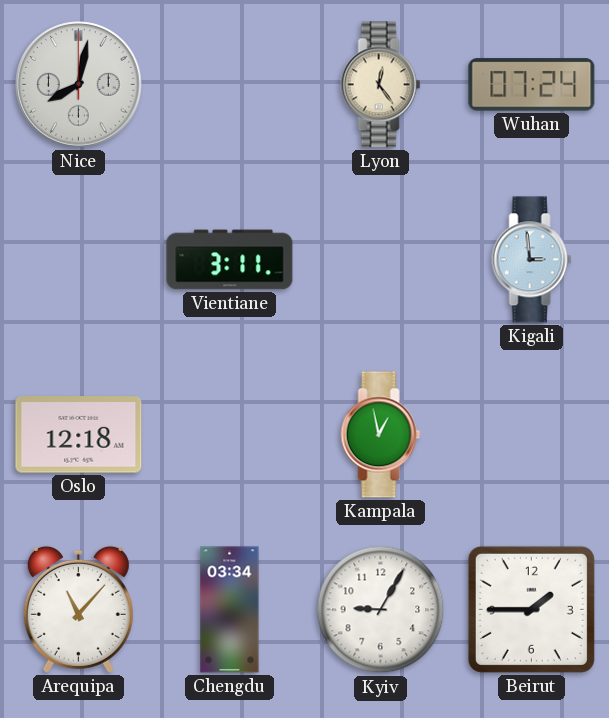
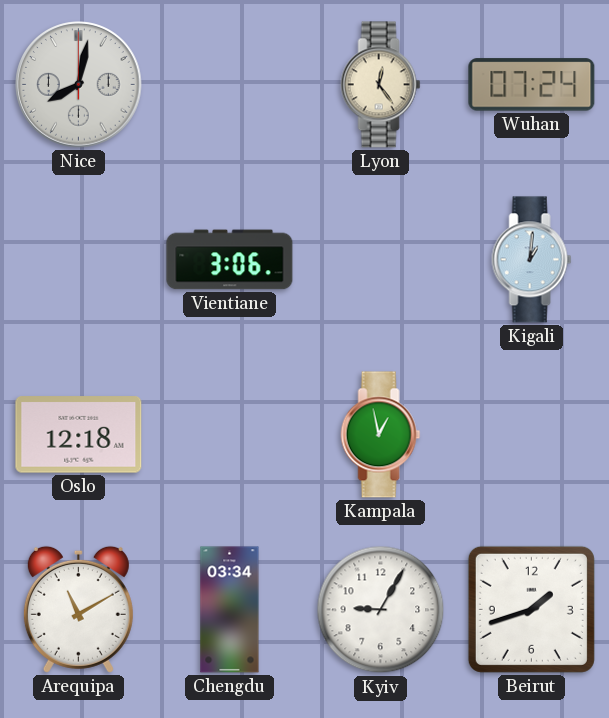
Vientiane: 3:11 -> 3:06
Kigali: 2:59 -> 1:01
Arequipa: 11:07 -> 11:10
Beirut: 1:45 -> 1:42
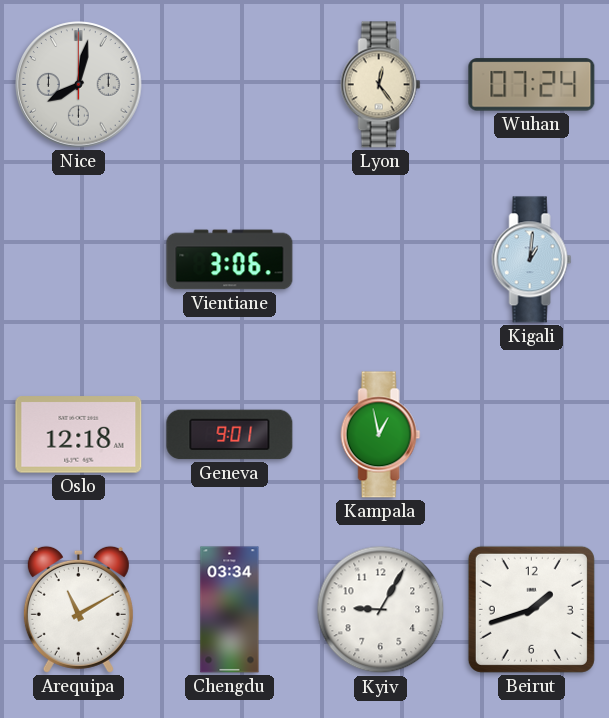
Geneva: none -> 9:01
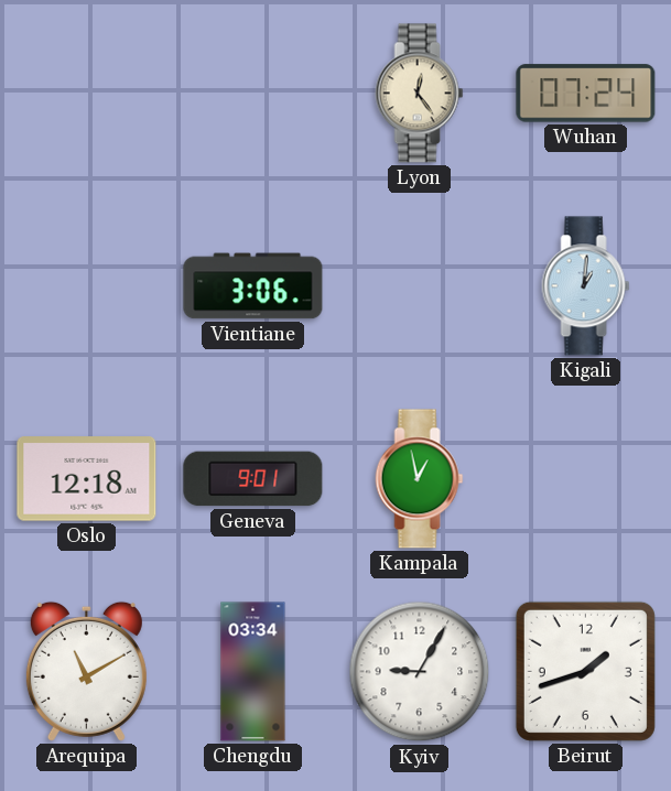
Nice: 8:02 -> none
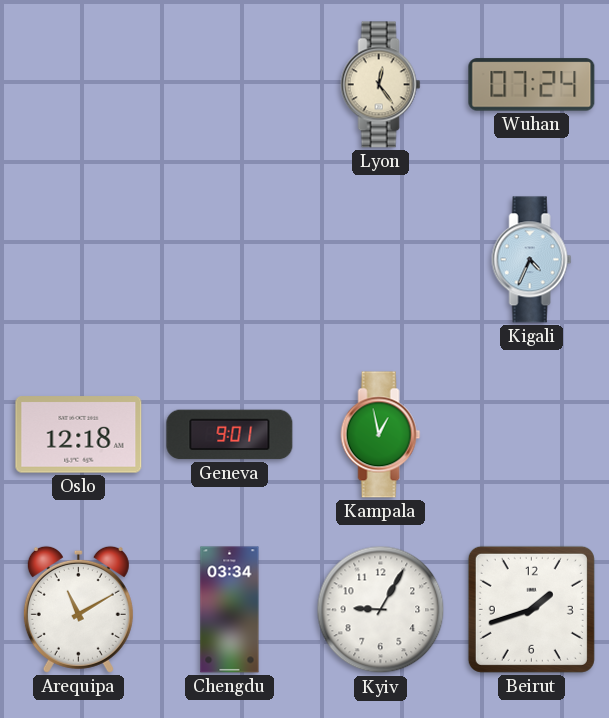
Vientiane: 3:06 -> none
Kigali: 1:01 -> 4:34
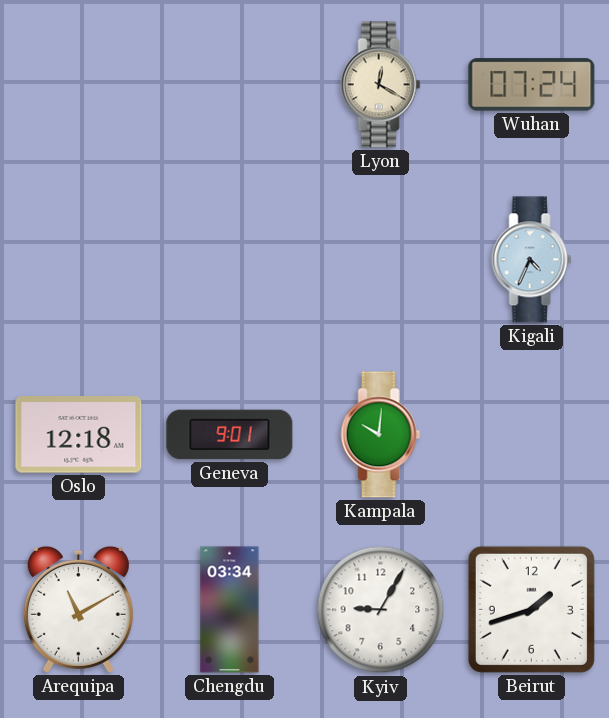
Lyon: 12:24 -> 12:20
Kampala: 12:58 -> 10:01
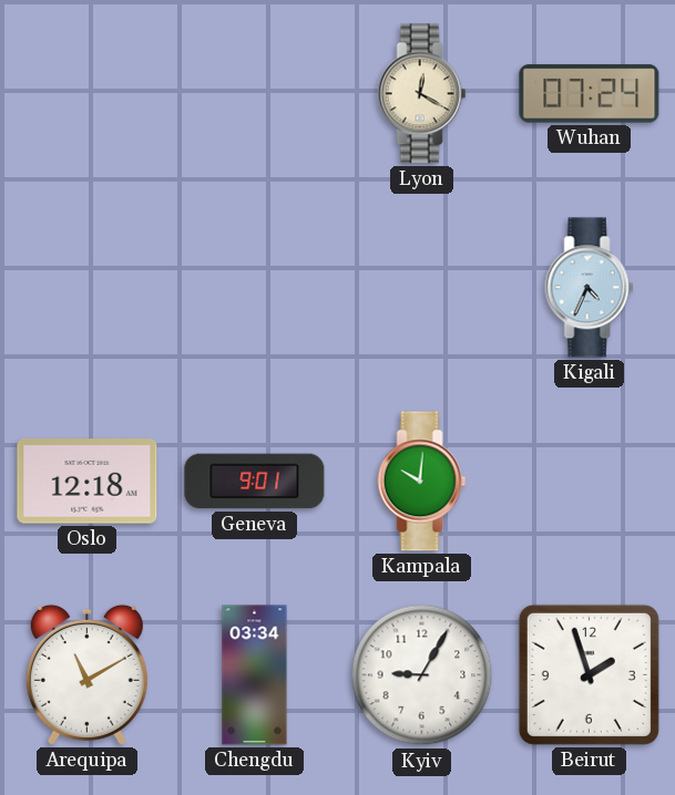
Beirut: 1:42 -> 1:57
